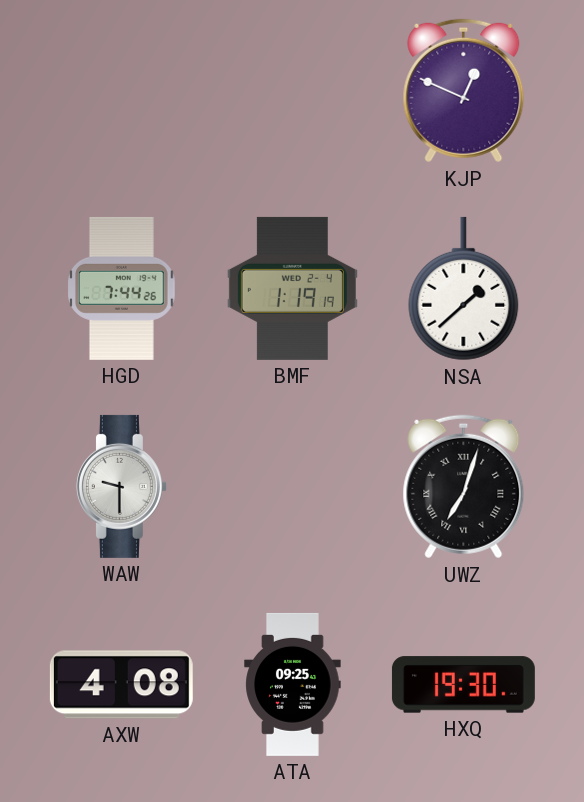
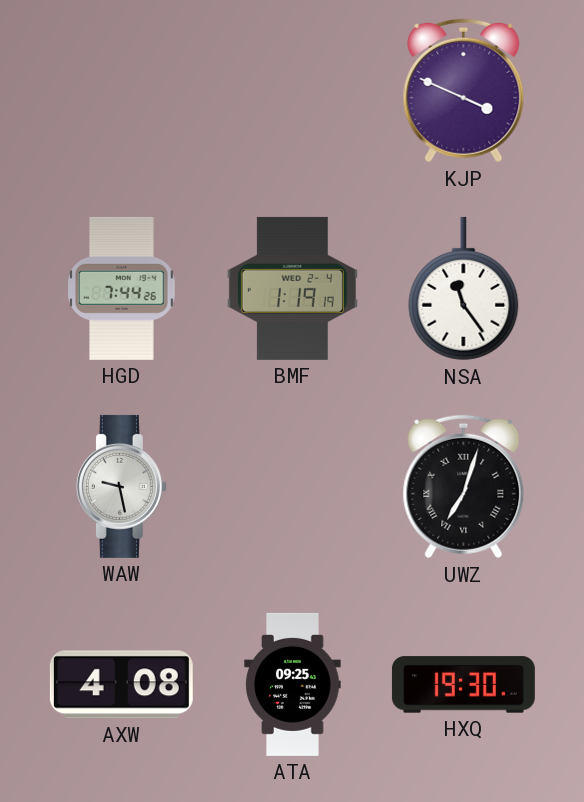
KJP: 12:49 -> 3:49
NSA: 1:38 -> 11:24
WAW: 9:30 -> 9:28
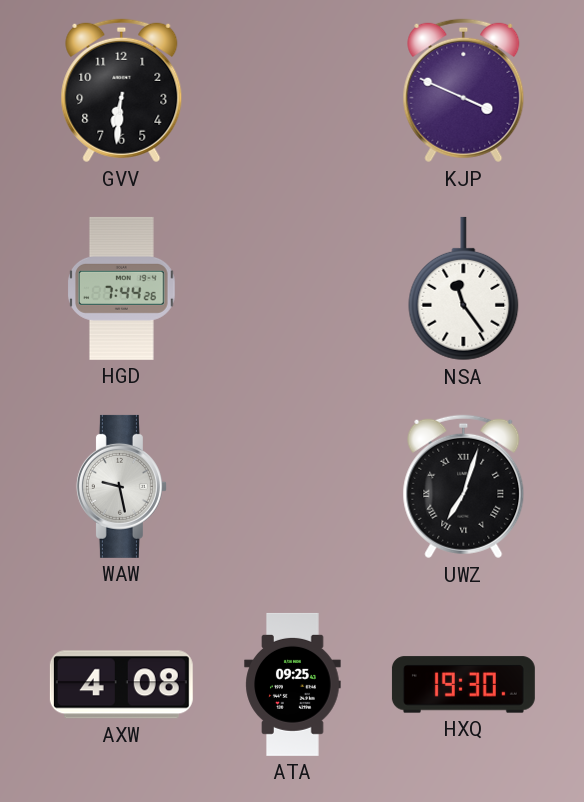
GVV: none -> 6:31
BMF: 1:19 -> none
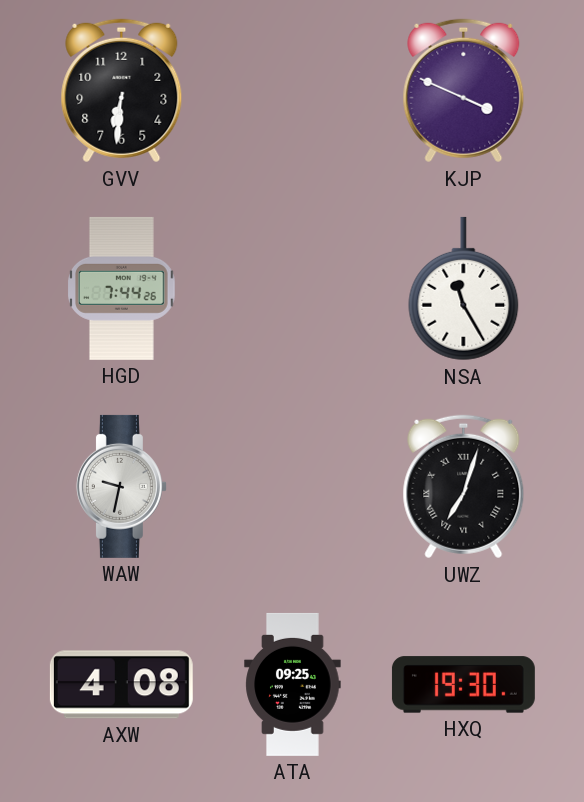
NSA: 11:24 -> 11:25
WAW: 9:28 -> 9:32
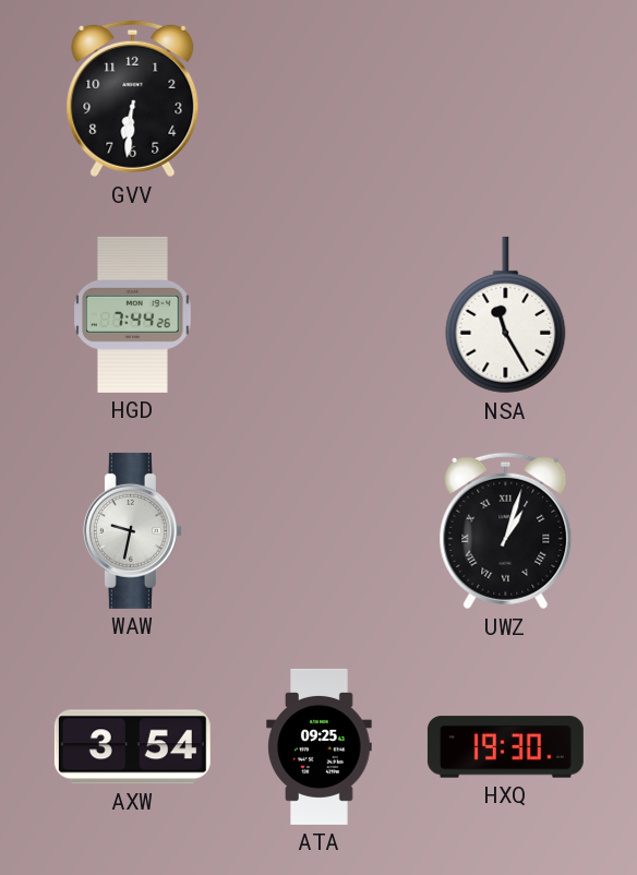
KJP: 3:49 -> none
UWZ: 7:03 -> 1:03
AXW: 4:08 -> 3:54
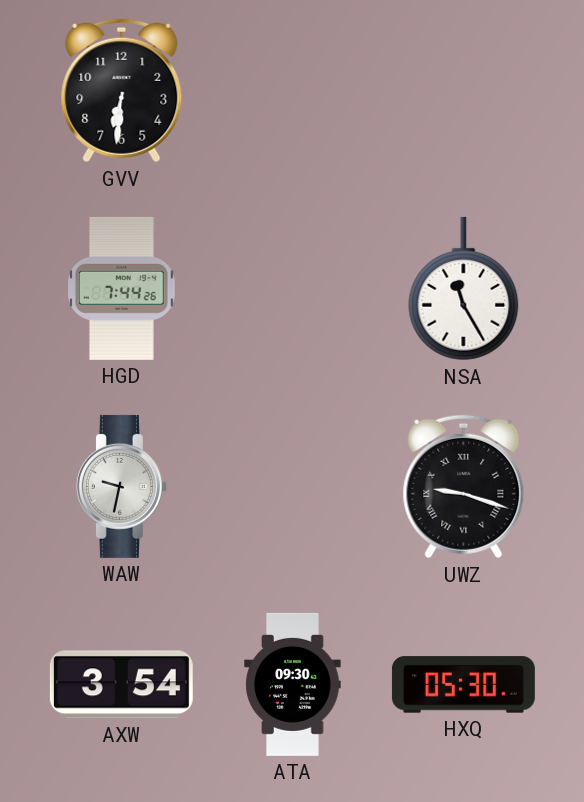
UWZ: 1:03 -> 9:18
ATA: 09:25 -> 09:30
HXQ: 19:30 -> 05:30
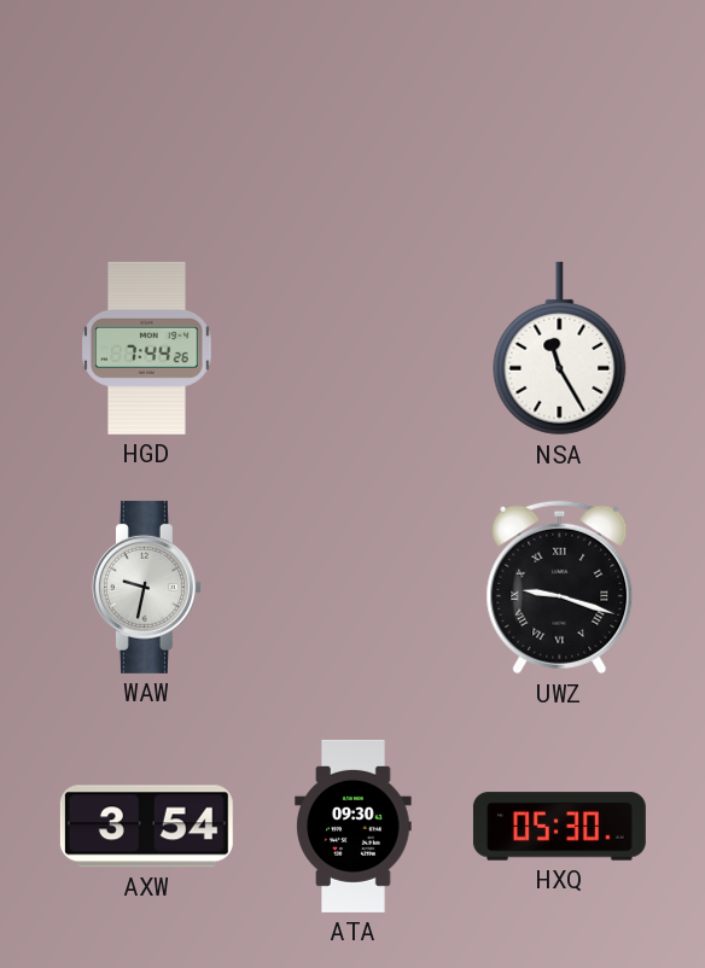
GVV: 6:31 -> none
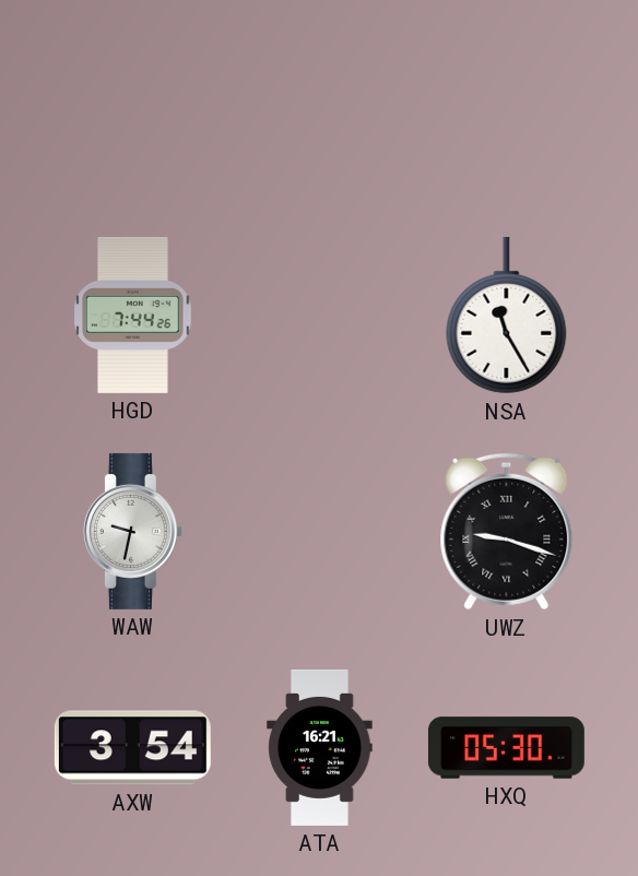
ATA: 09:30 -> 16:21
